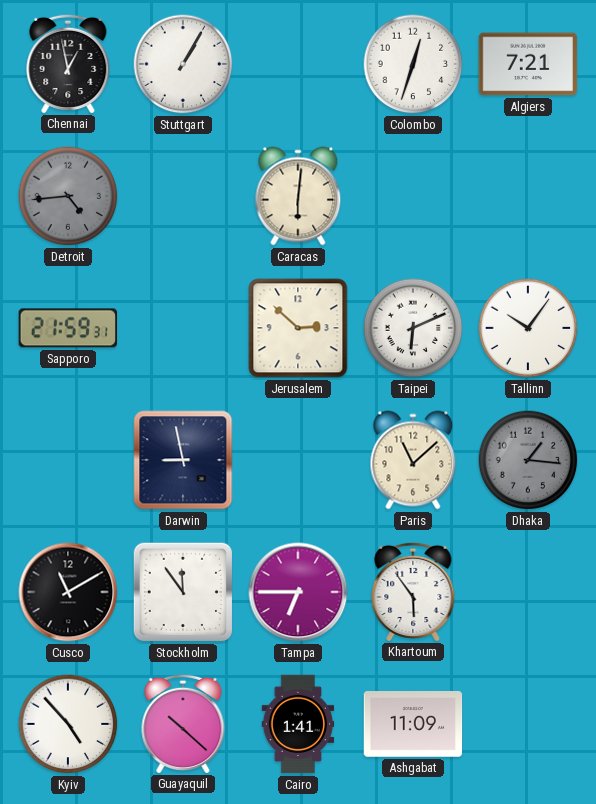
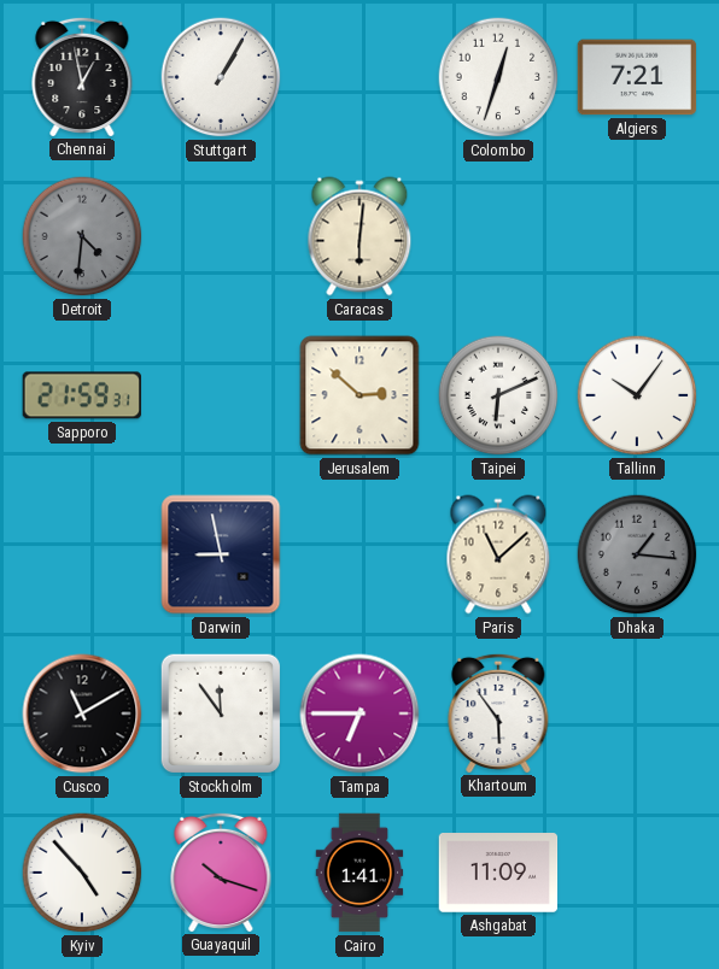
Detroit: 4:44 -> 4:31
Guayaquil: 10:22 -> 10:18
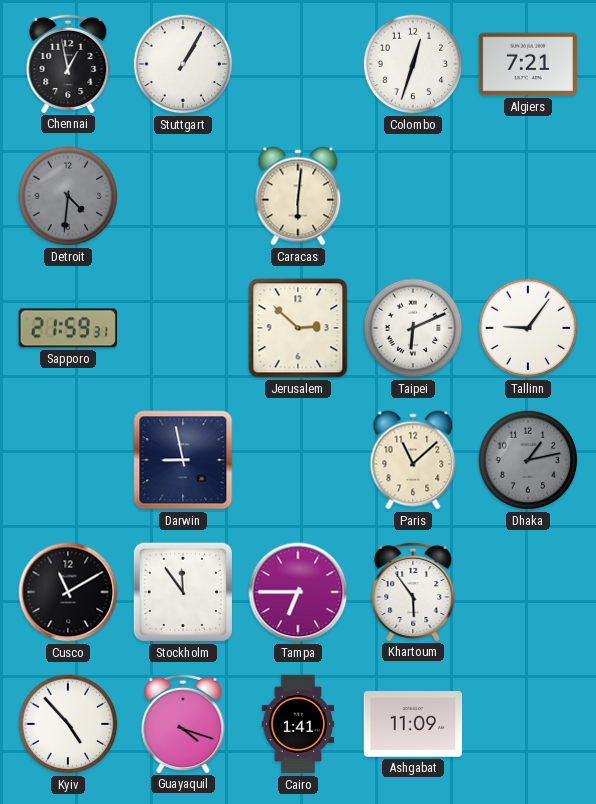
Tallinn: 10:06 -> 9:06
Dhaka: 1:16 -> 1:13
Guayaquil: 10:18 -> 4:18
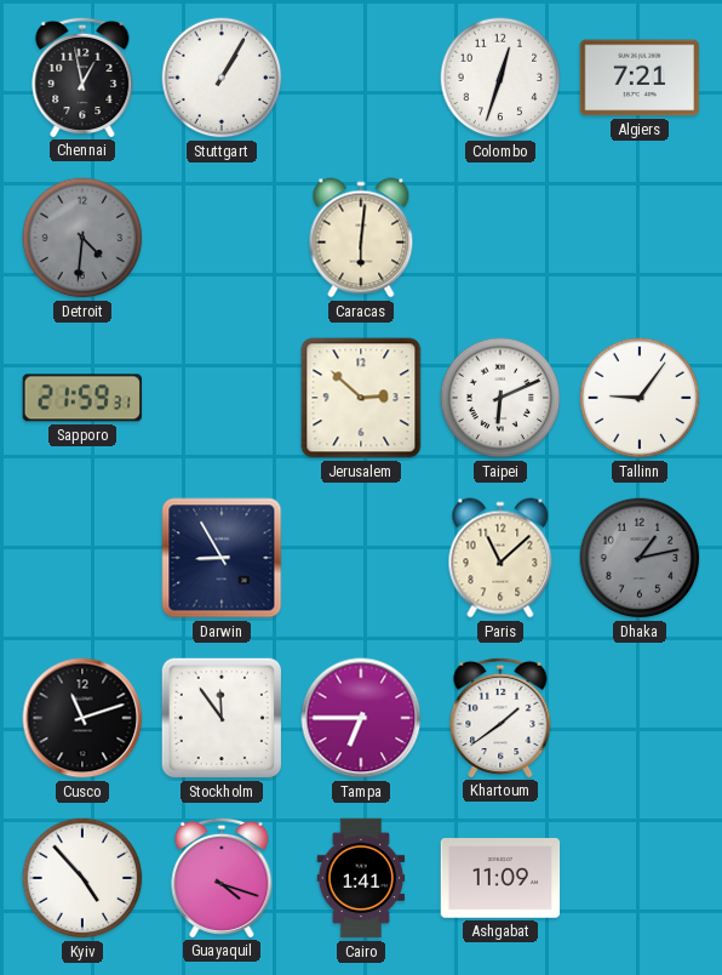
Darwin: 8:58 -> 8:55
Cusco: 11:10 -> 11:12
Khartoum: 5:54 -> 1:39
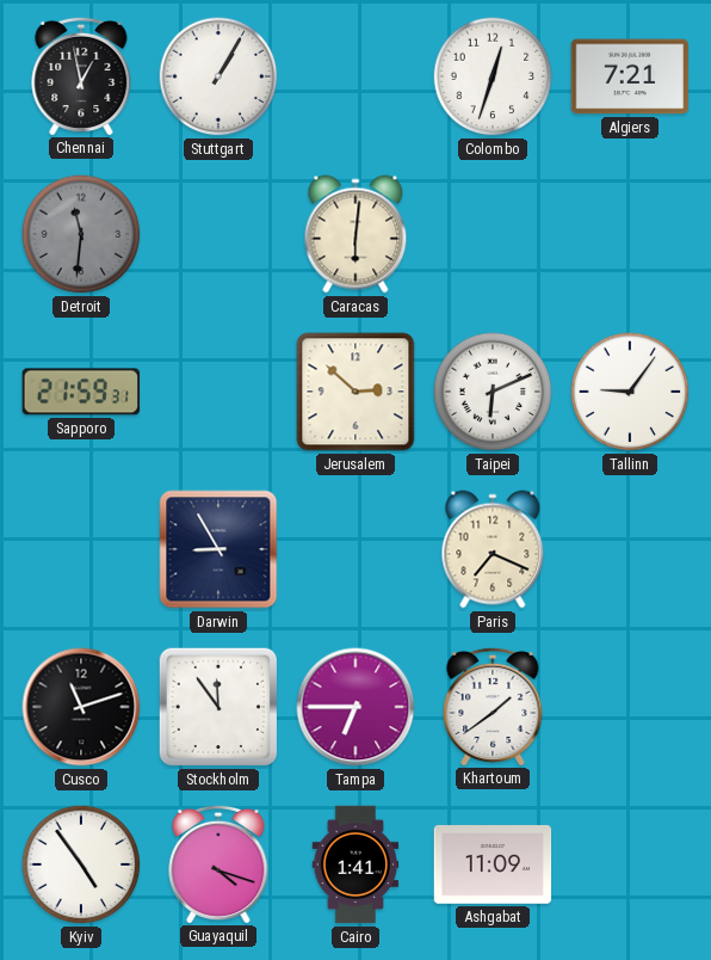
Detroit: 4:31 -> 11:31
Paris: 11:08 -> 7:19
Dhaka: 1:13 -> none
Kyiv: 4:53 -> 4:54
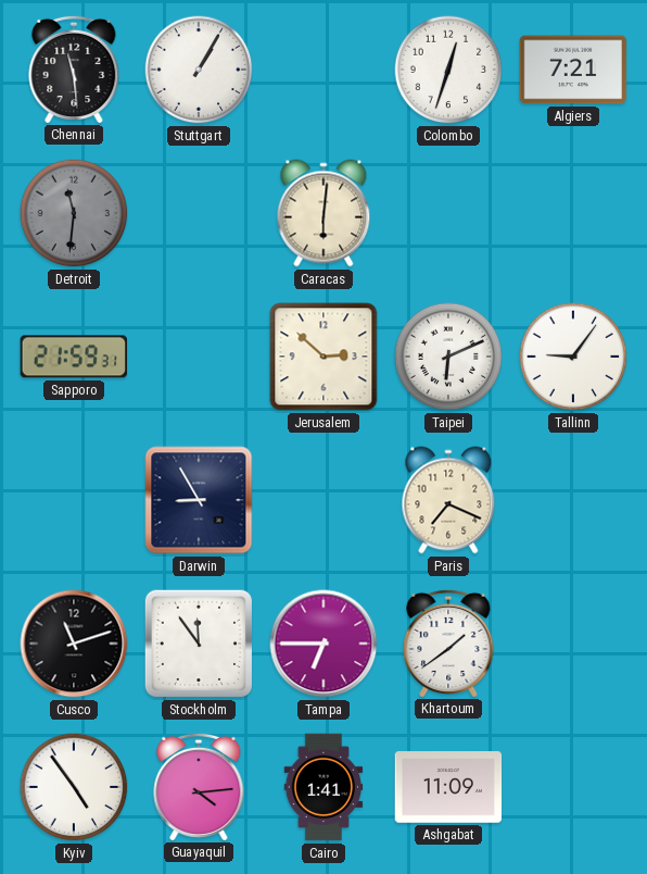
Chennai: 12:58 -> 11:29
Guayaquil: 4:18 -> 4:14
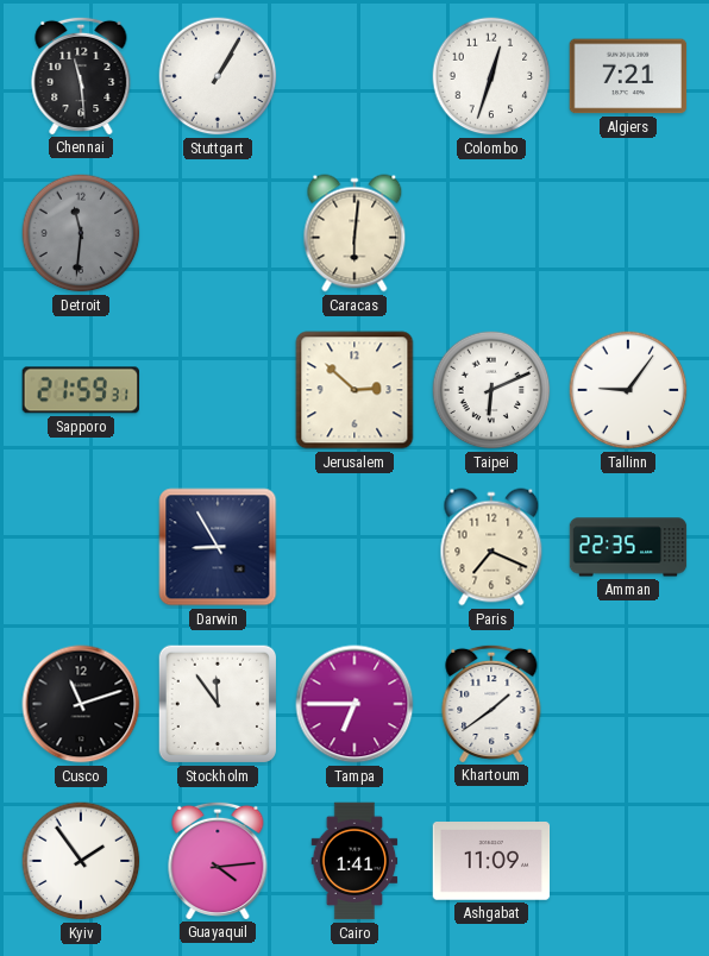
Amman: none -> 22:35
Kyiv: 4:54 -> 1:54
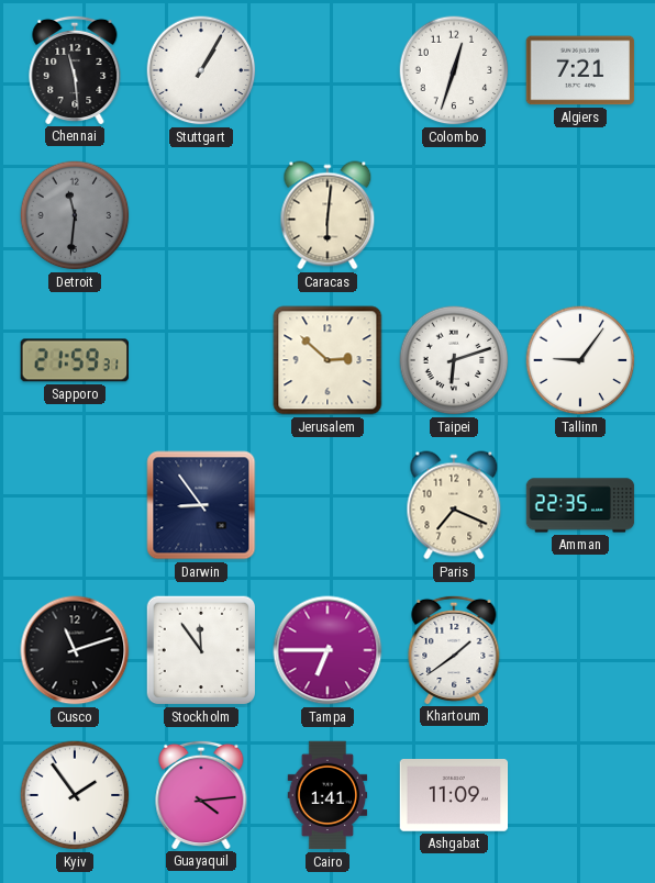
Taipei: 6:11 -> 6:12
Darwin: 8:55 -> 8:54
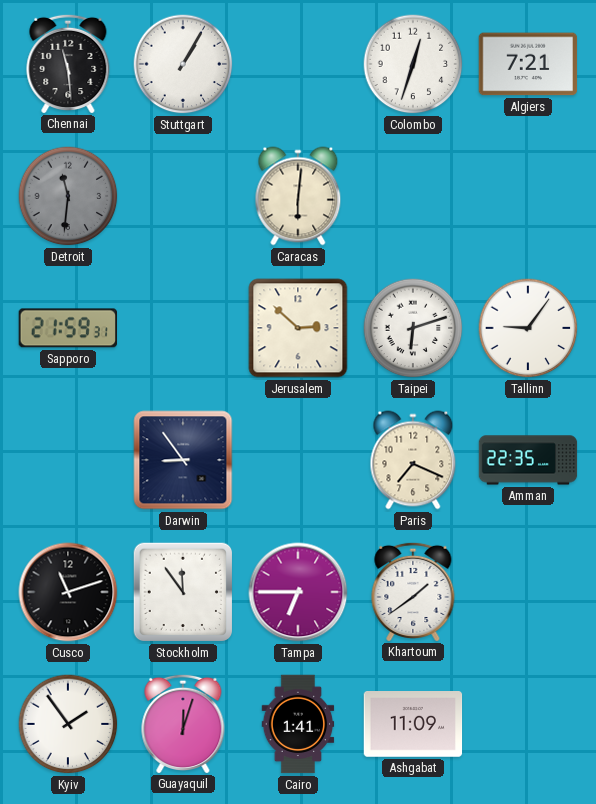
Guayaquil: 4:14 -> 12:03
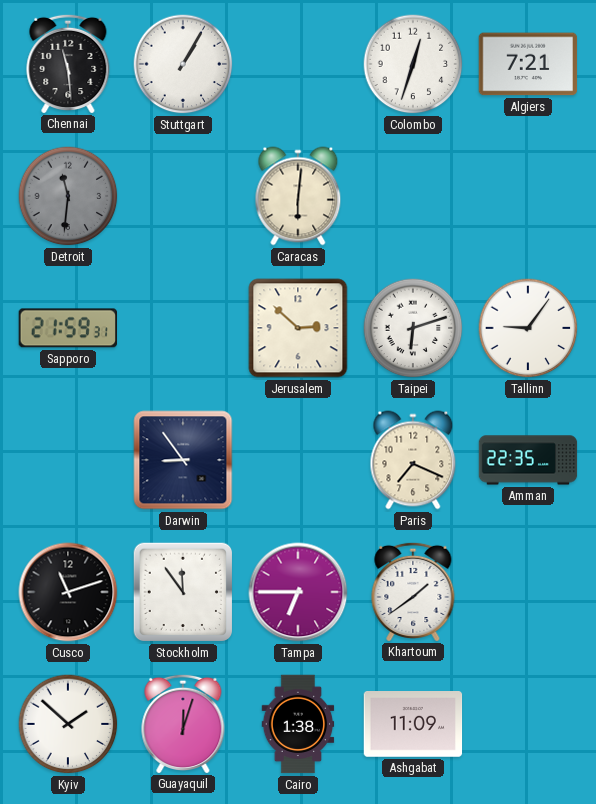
Kyiv: 1:54 -> 1:52
Cairo: 1:41 -> 1:38
